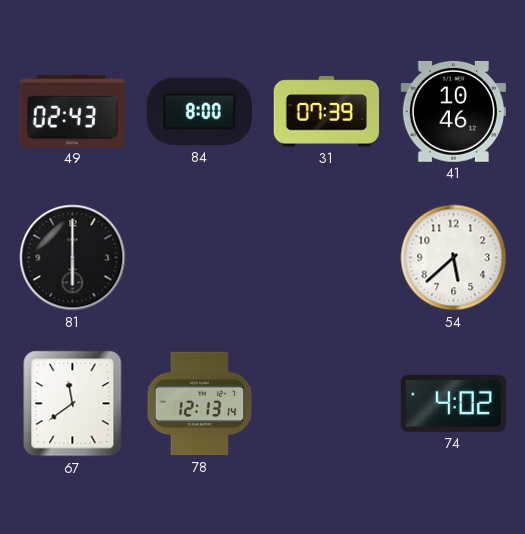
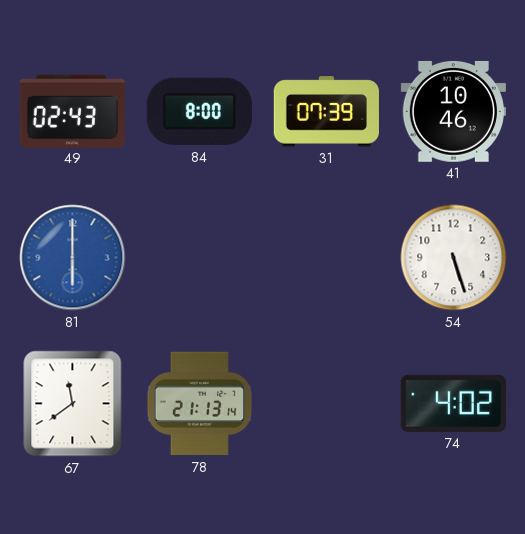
81 dial: black -> blue
54: 5:38 -> 5:27
78: 12:13 -> 21:13
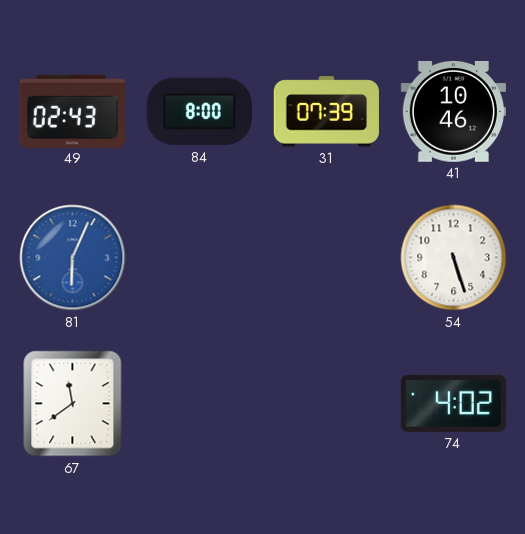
81: 6:00 -> 6:04
78: 21:13 -> none
